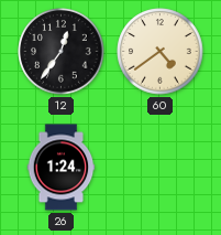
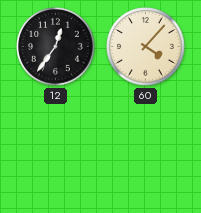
60: 4:39 -> 4:07
26: 1:24 -> none
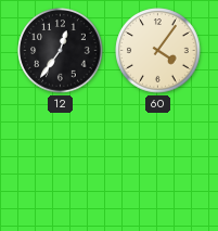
60: 4:07 -> 4:06
